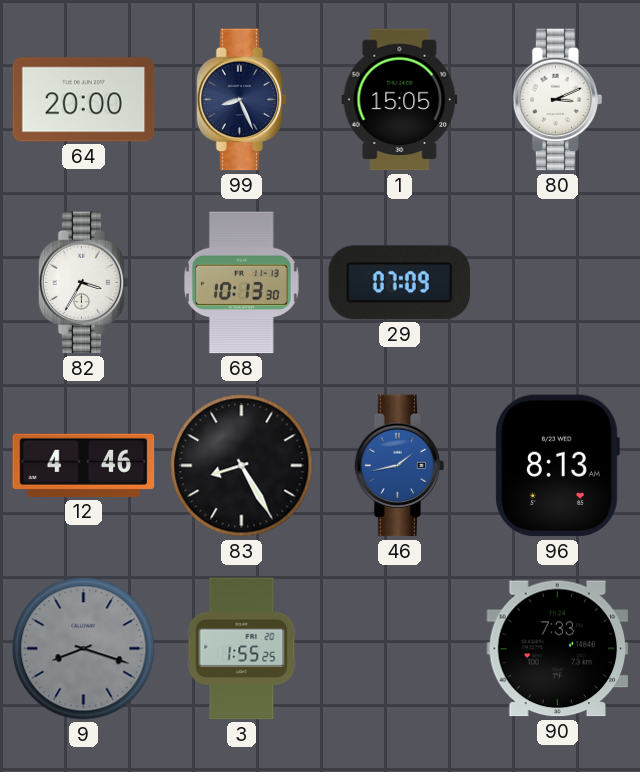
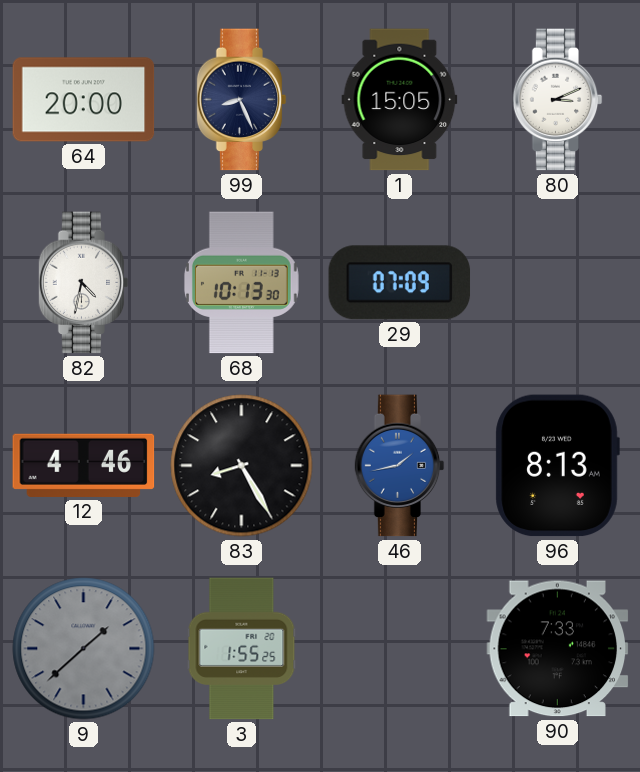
82: 3:35 -> 4:32
9: 8:18 -> 1:38
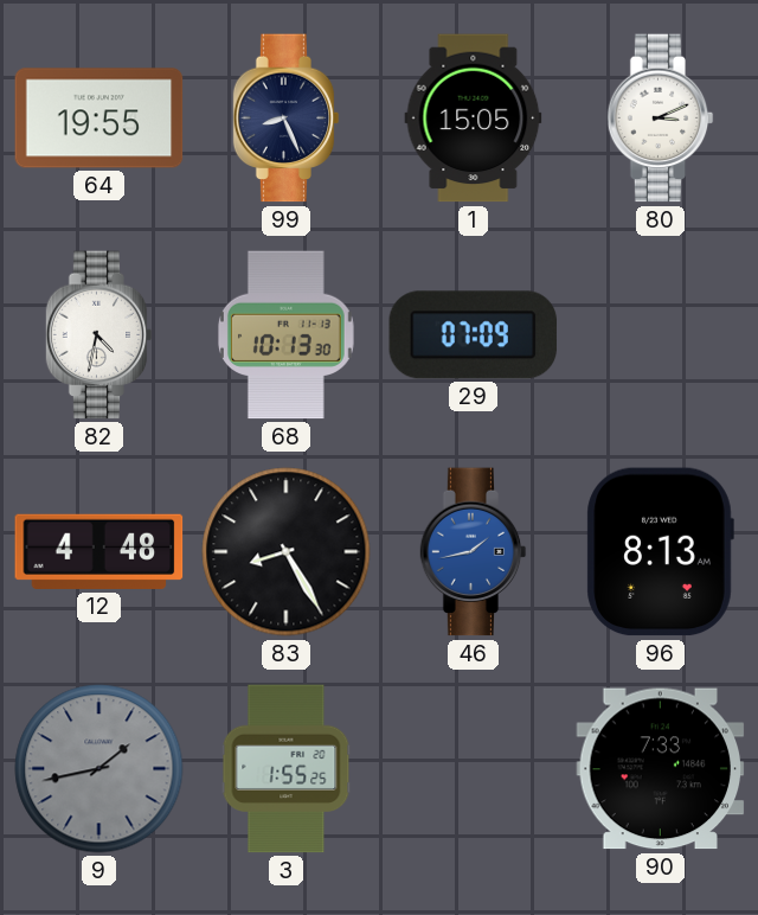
64: 20:00 -> 19:55
12: 4:46 -> 4:48
9: 1:38 -> 1:43
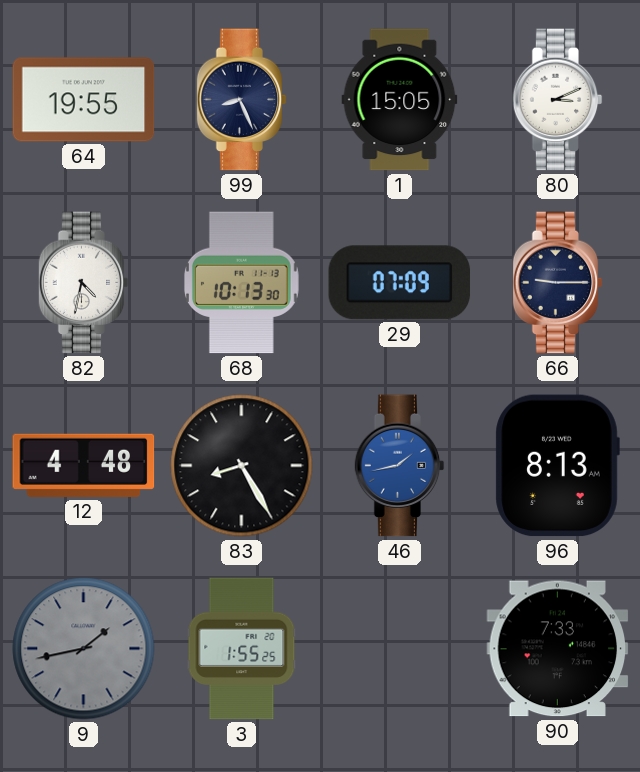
66: none -> 9:15
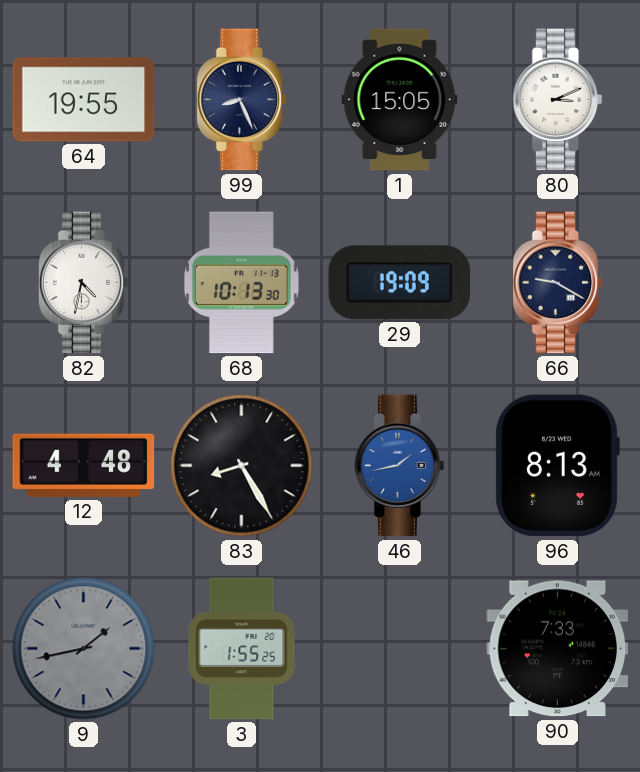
29: 07:09 -> 19:09
66: 9:15 -> 9:20
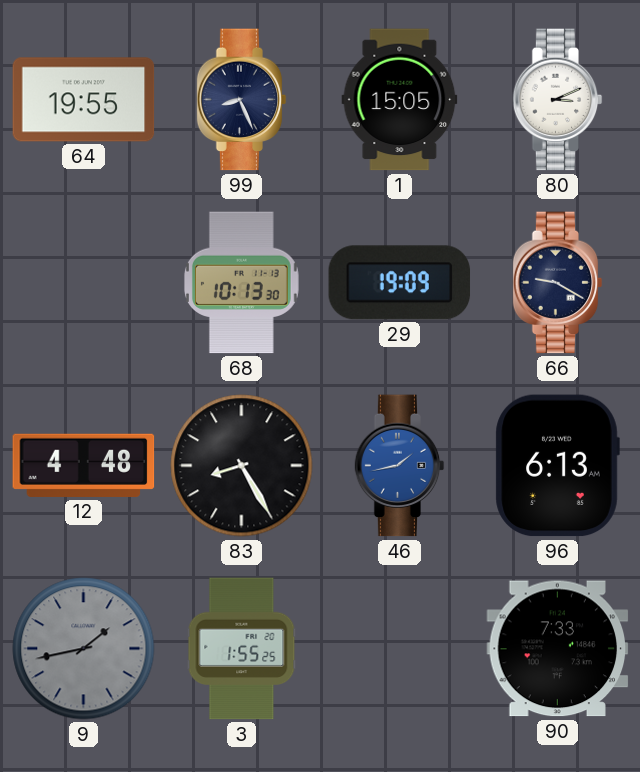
82: 4:32 -> none
96: 8:13 -> 6:13
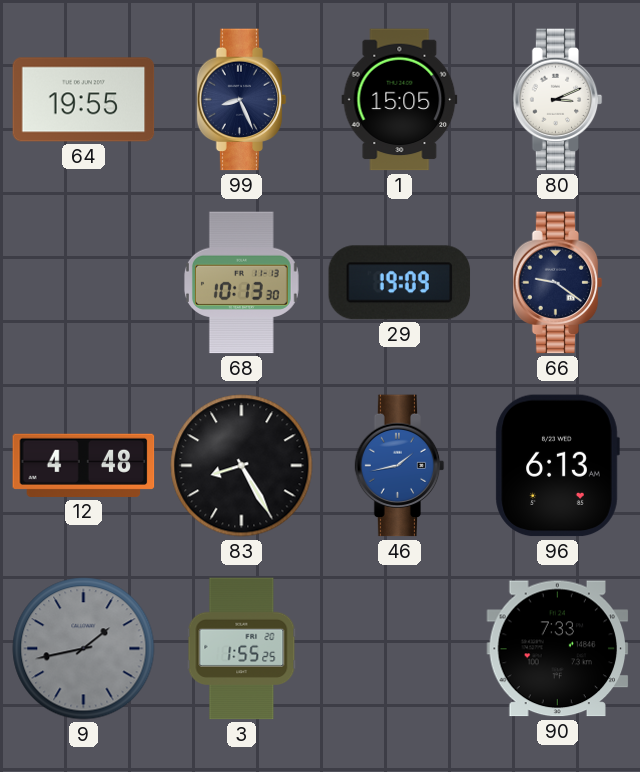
66: 9:20 -> 9:21
